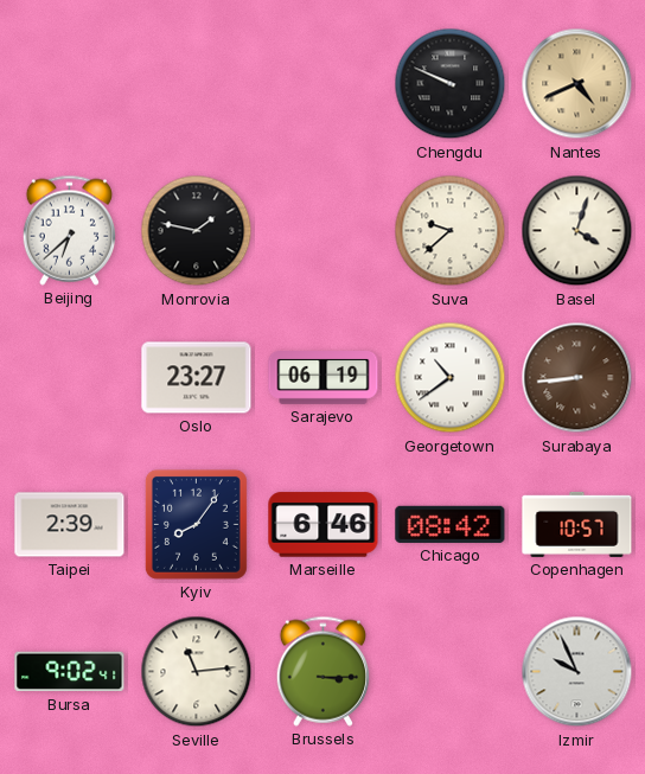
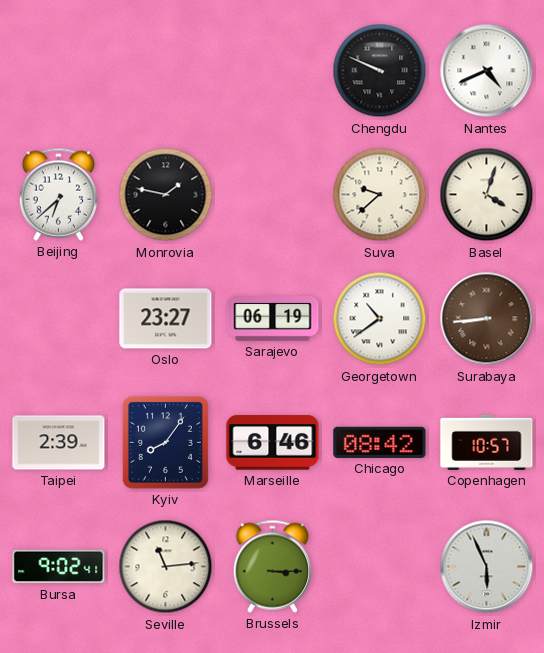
Nantes dial: champagne -> white
Izmir: 9:56 -> 5:56
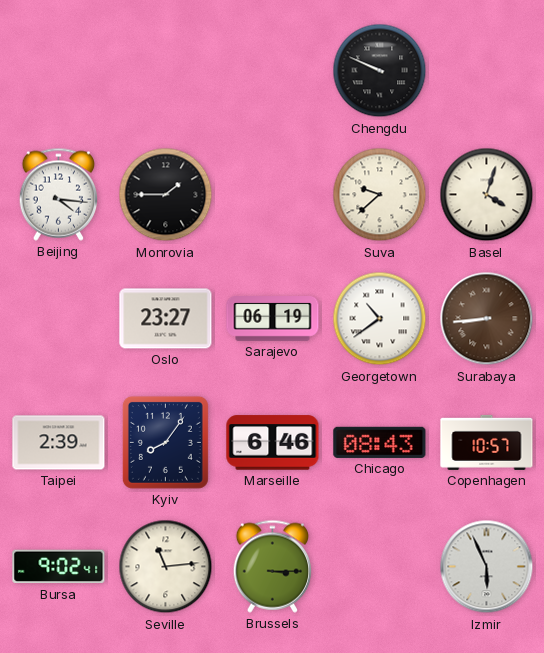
Nantes: 4:41 -> none
Beijing: 6:38 -> 4:16
Monrovia: 1:47 -> 1:45
Chicago: 08:42 -> 08:43
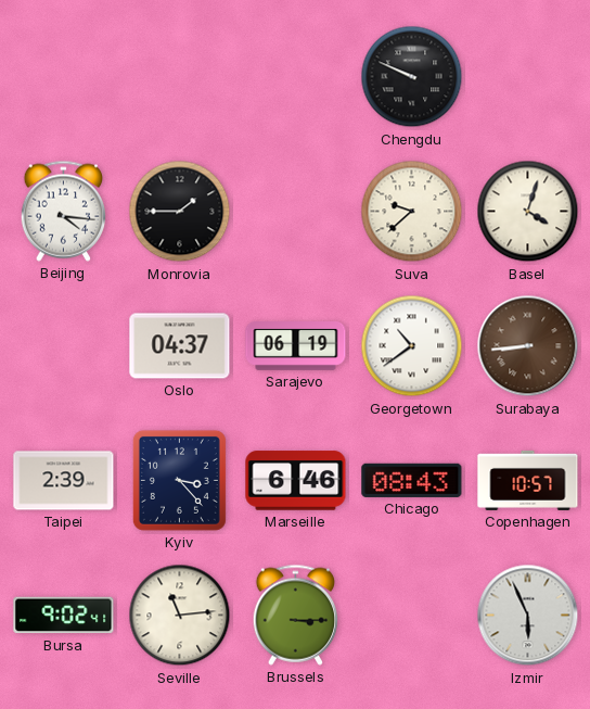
Oslo: 23:27 -> 04:37
Kyiv: 8:06 -> 3:23
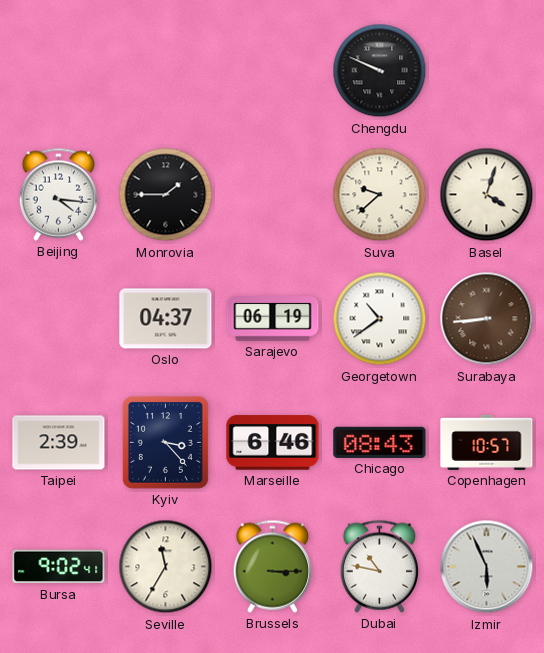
Seville: 11:14 -> 11:35
Dubai: none -> 10:47
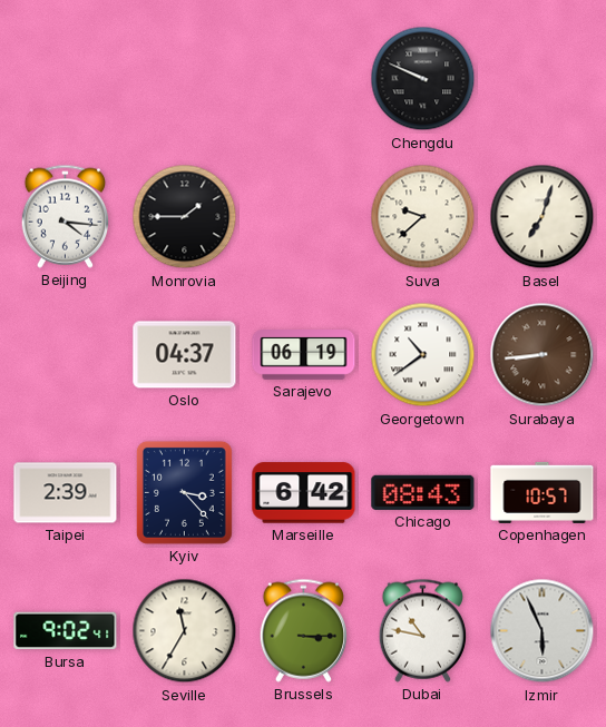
Basel: 4:03 -> 7:03
Marseille: 6:46 -> 6:42
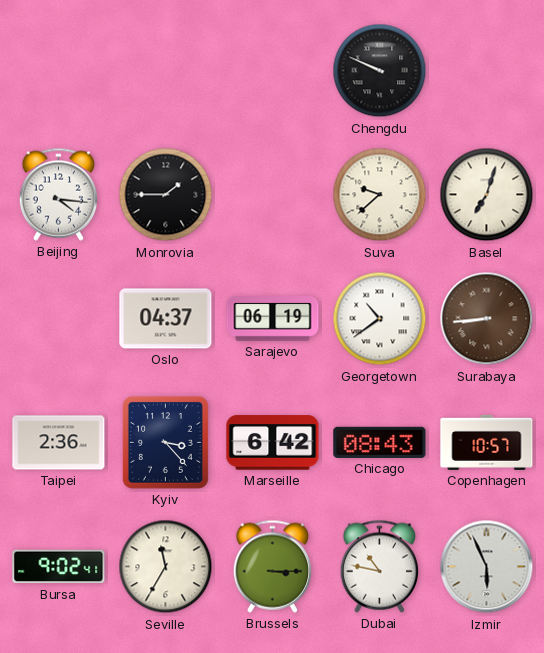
Taipei: 2:39 -> 2:36
